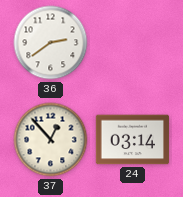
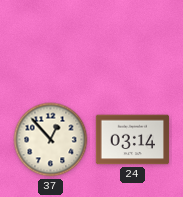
36: 2:39 -> none
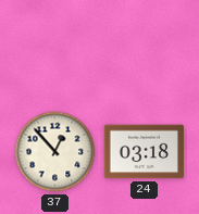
24: 03:14 -> 03:18
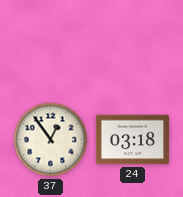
37: 12:53 -> 12:54
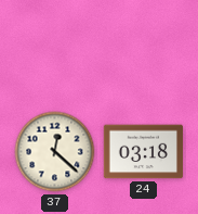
37: 12:54 -> 12:22
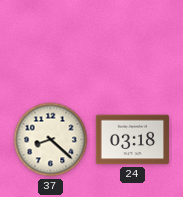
37: 12:22 -> 8:22
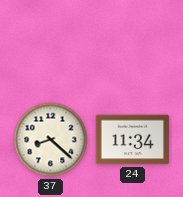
24: 03:18 -> 11:34
